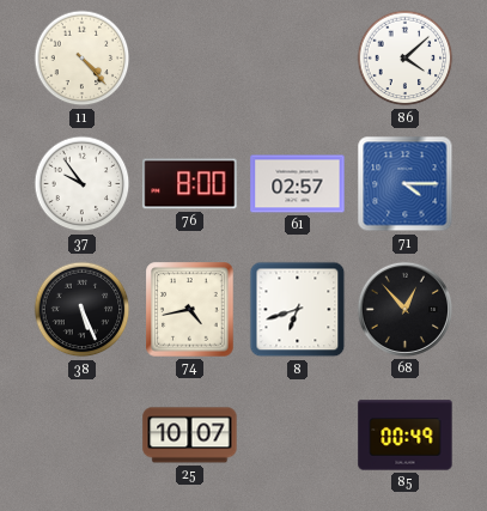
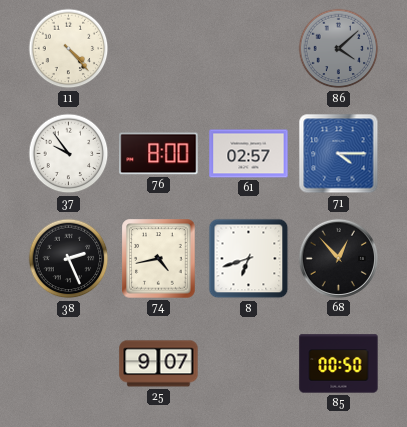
86 dial: white -> grey
38: 5:26 -> 2:26
25: 10:07 -> 9:07
85: 00:49 -> 00:50
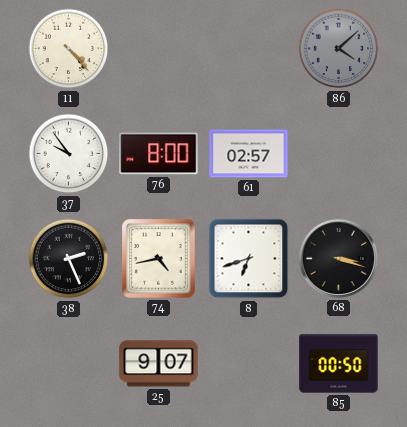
71: 4:15 -> none
68: 12:53 -> 3:18
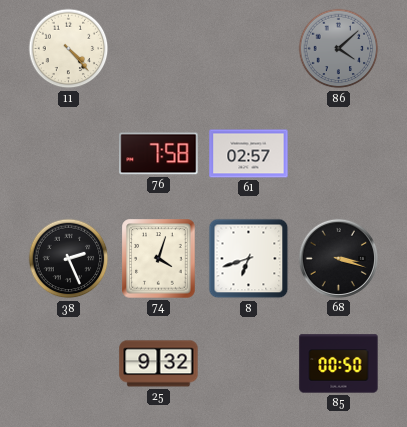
37: 9:54 -> none
76: 8:00 -> 7:58
74: 4:43 -> 4:03
25: 9:07 -> 9:32
